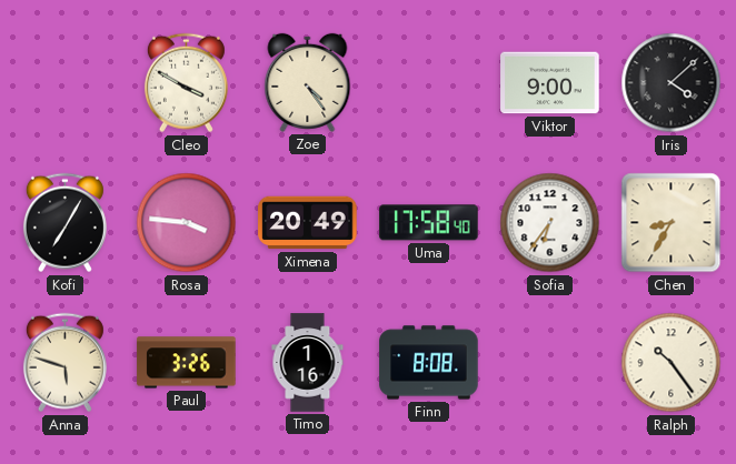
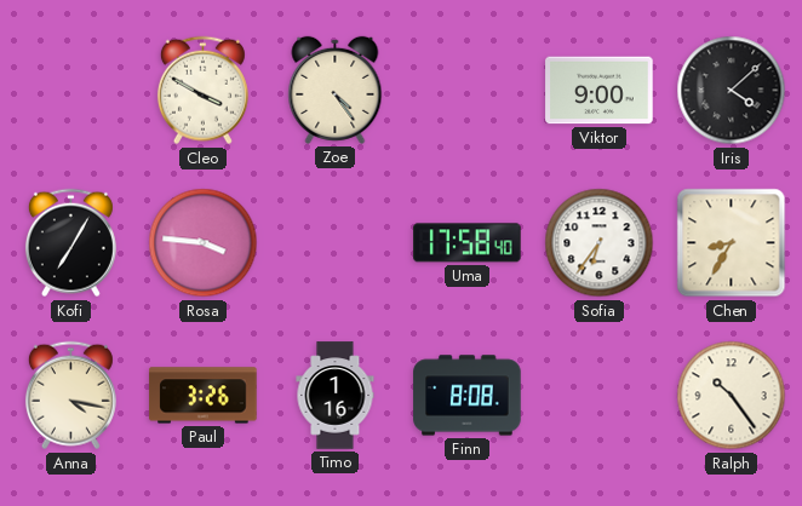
Ximena: 20:49 -> none
Anna: 5:48 -> 4:17
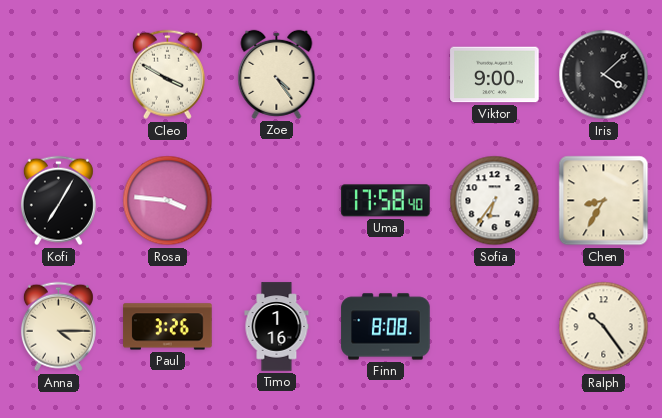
Anna: 4:17 -> 4:15
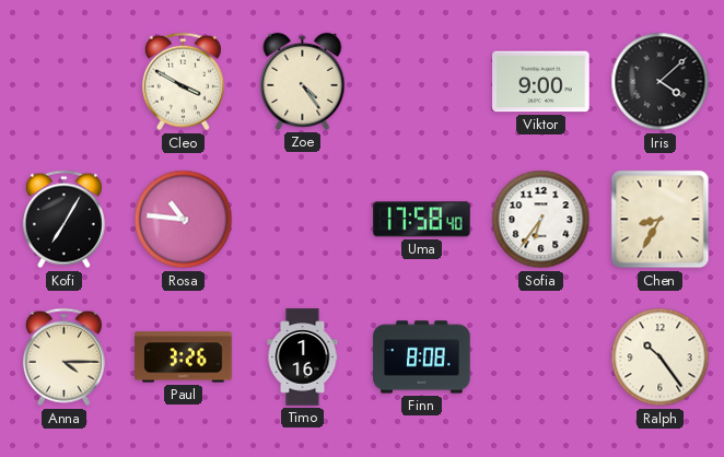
Rosa: 3:46 -> 10:46
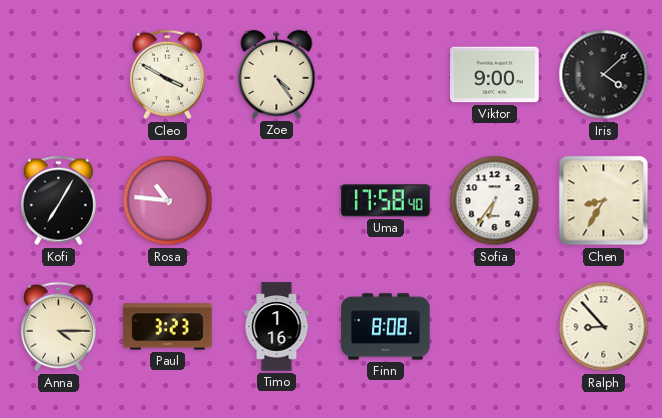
Paul: 3:26 -> 3:23
Ralph: 10:24 -> 8:53
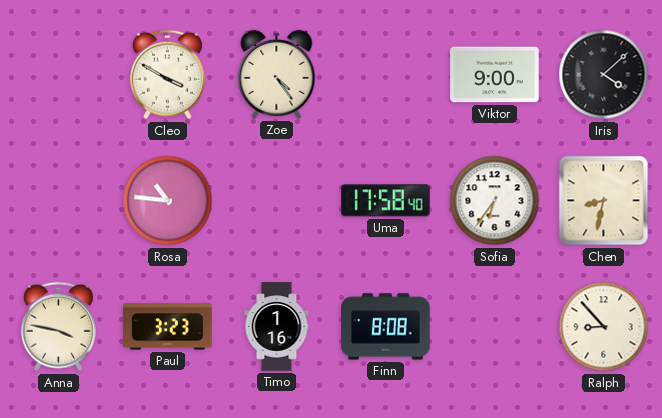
Kofi: 7:05 -> none
Chen: 8:35 -> 8:32
Anna: 4:15 -> 3:47
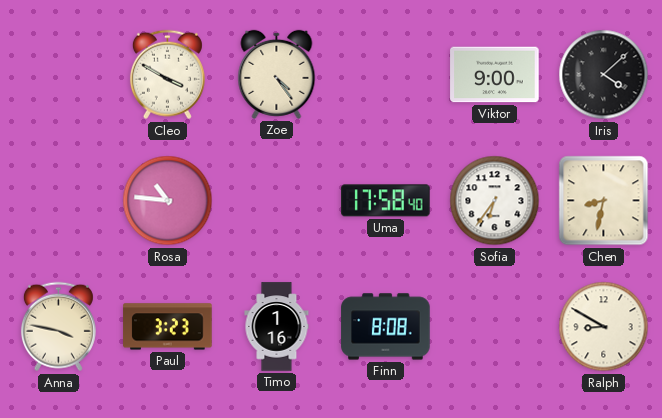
Ralph: 8:53 -> 8:50
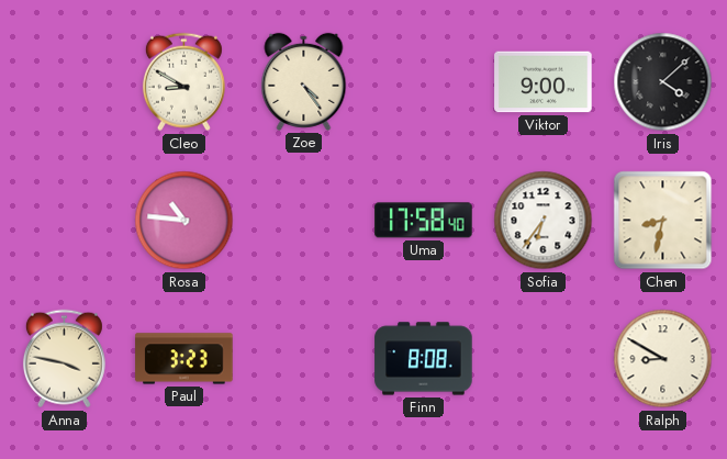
Cleo: 3:50 -> 8:50
Timo: 1:16 -> none
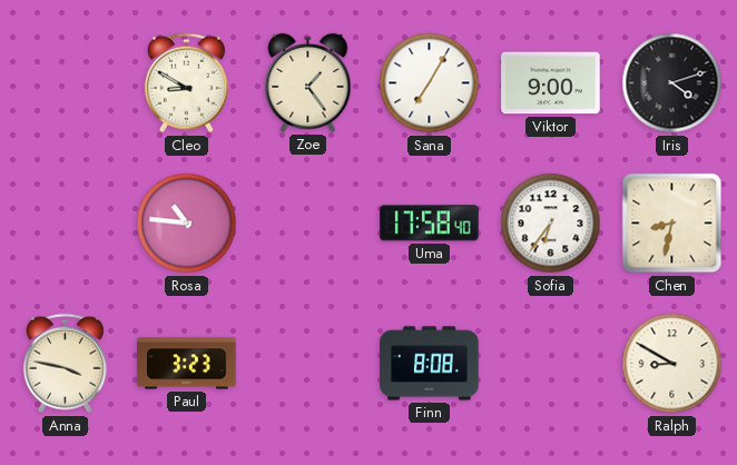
Zoe: 4:24 -> 1:24
Sana: none -> 7:05
Iris: 4:08 -> 4:12
